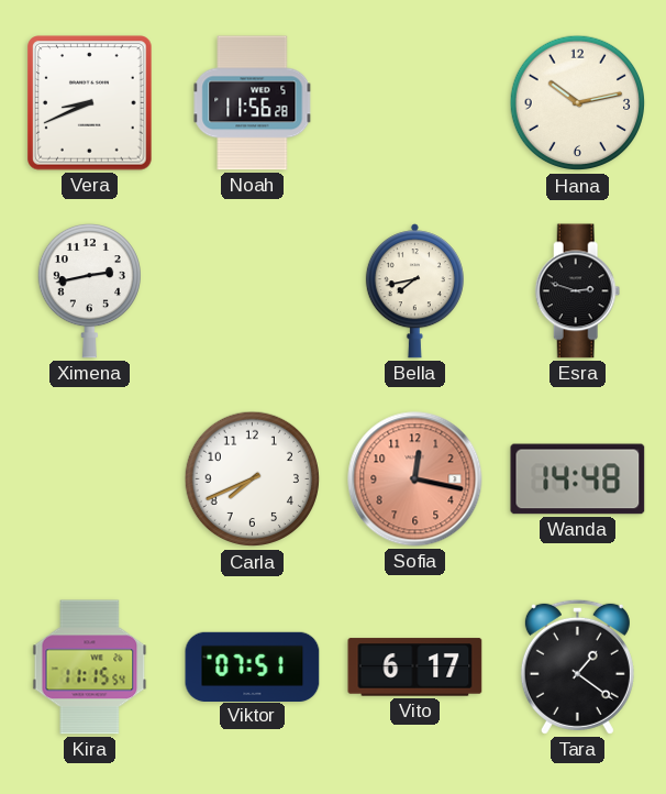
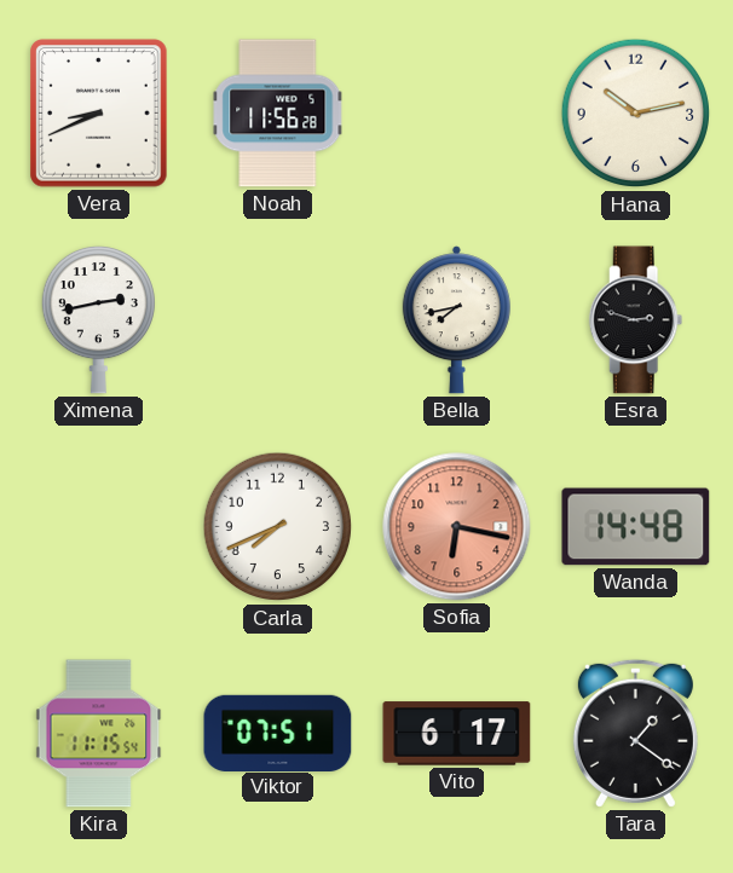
Sofia: 12:17 -> 6:17
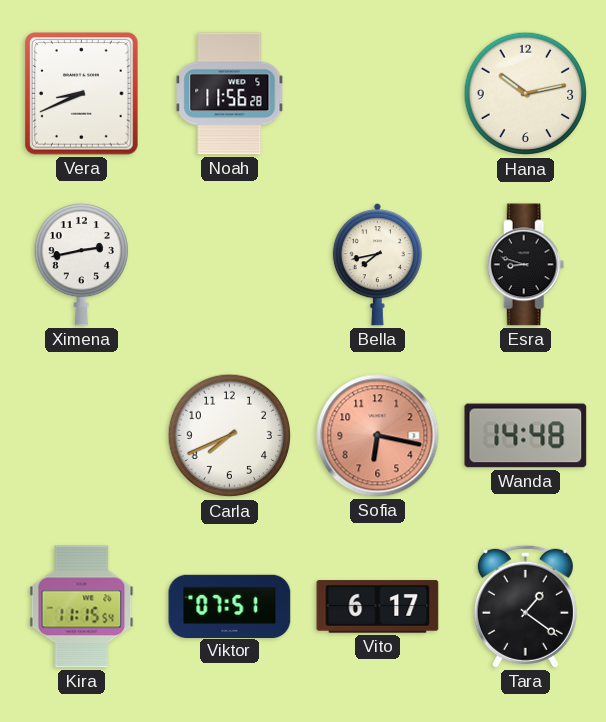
Esra: 2:48 -> 8:48
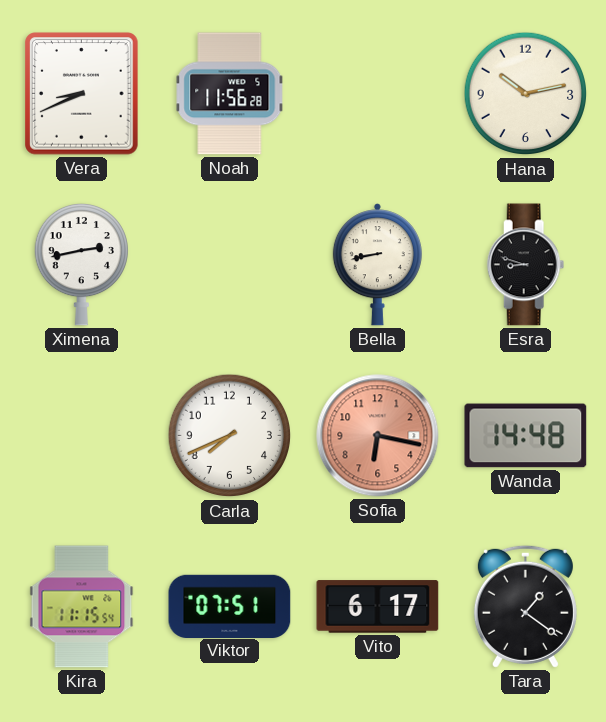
Bella: 7:43 -> 8:43
